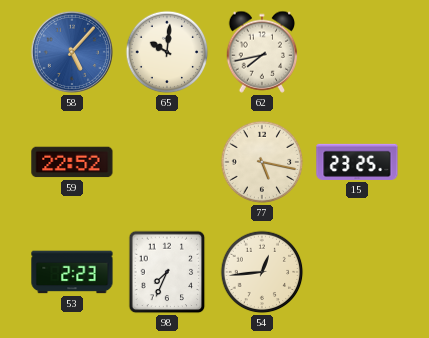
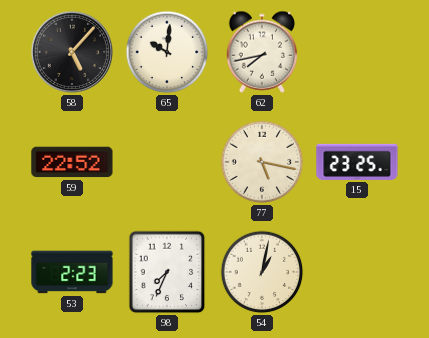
58 dial: blue -> black
54: 12:44 -> 1:02
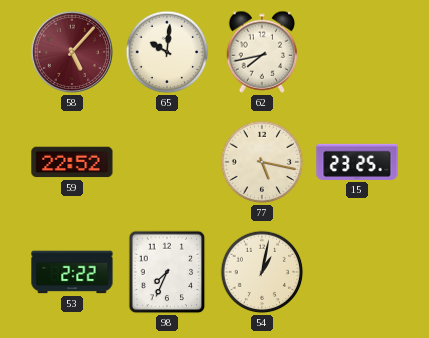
58 dial: black -> burgundy
53: 2:23 -> 2:22
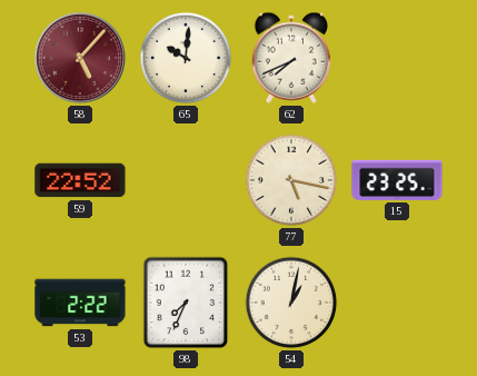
62: 7:43 -> 7:41
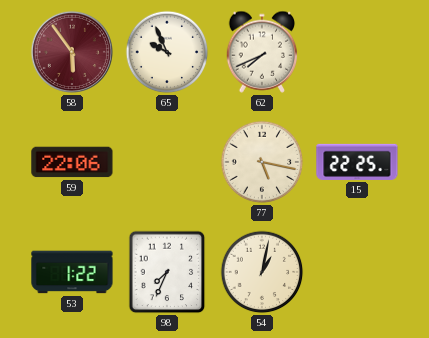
58: 5:07 -> 5:54
65: 10:01 -> 9:56
59: 22:52 -> 22:06
15: 23:25 -> 22:25
53: 2:22 -> 1:22
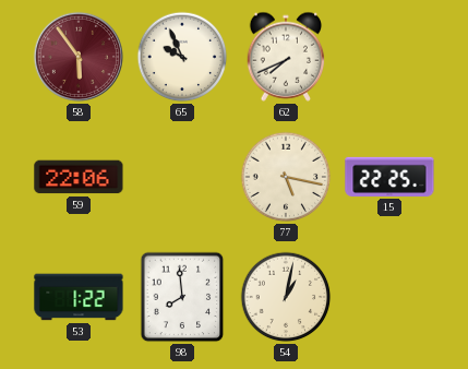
98: 7:34 -> 7:59
